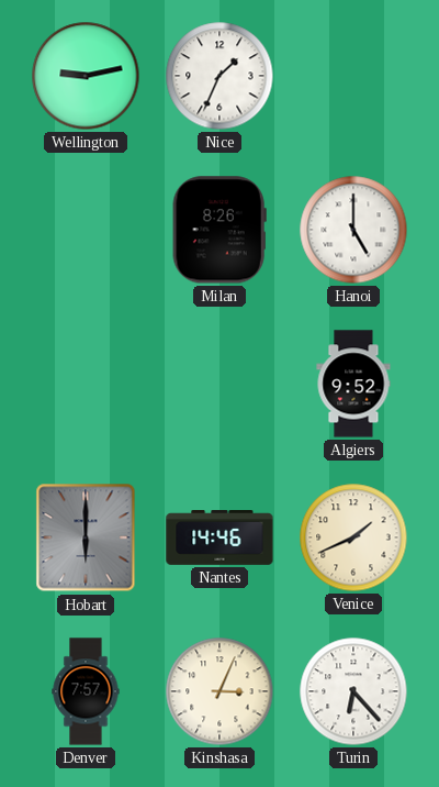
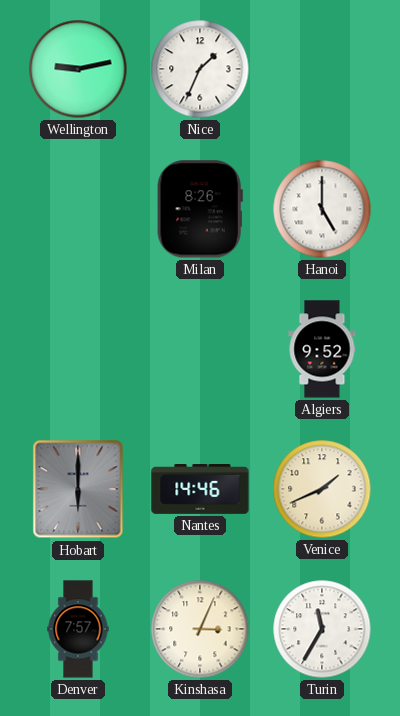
Turin: 6:23 -> 11:35
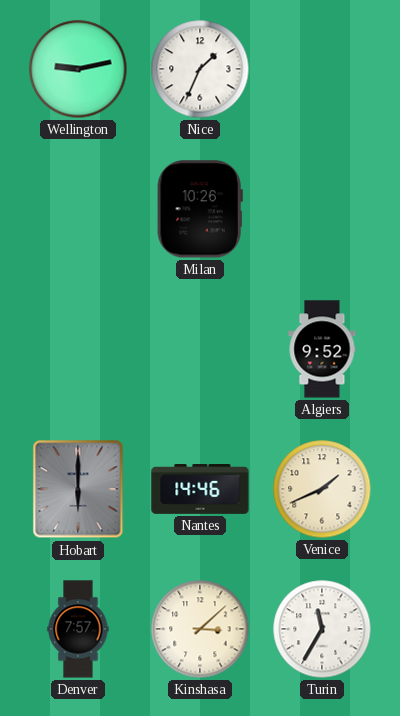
Milan: 8:26 -> 10:26
Hanoi: 5:00 -> none
Kinshasa: 3:04 -> 3:08
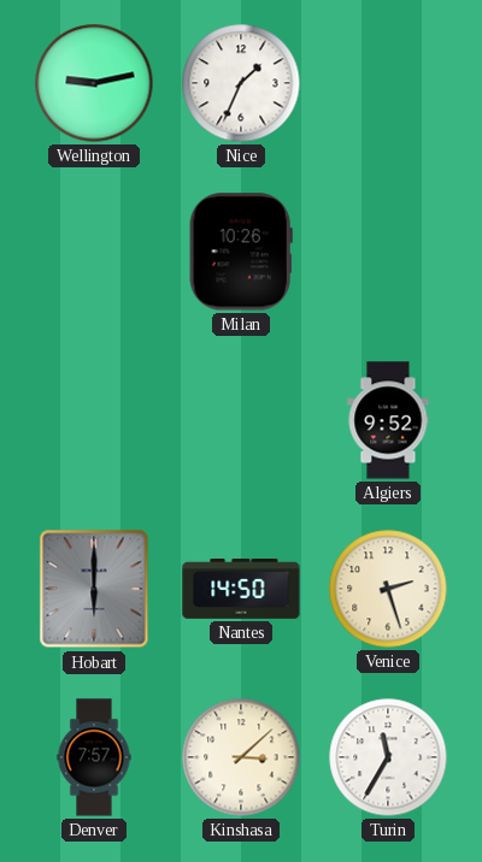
Nantes: 14:46 -> 14:50
Venice: 1:41 -> 2:27
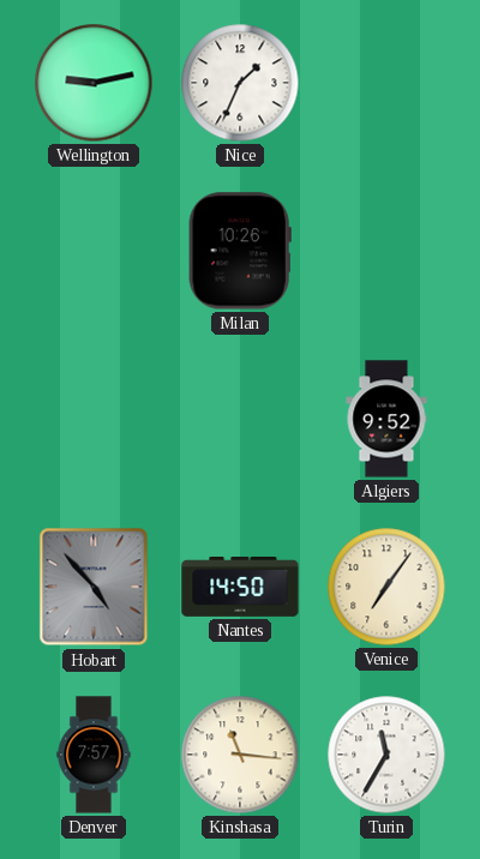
Hobart: 6:00 -> 4:53
Venice: 2:27 -> 7:06
Kinshasa: 3:08 -> 11:16
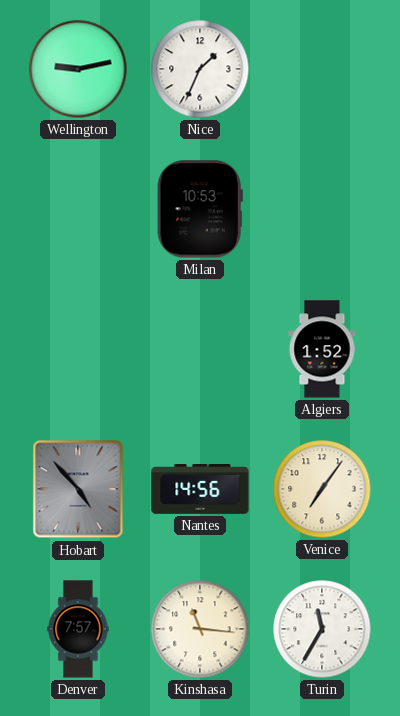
Milan: 10:26 -> 10:53
Algiers: 9:52 -> 1:52
Nantes: 14:50 -> 14:56
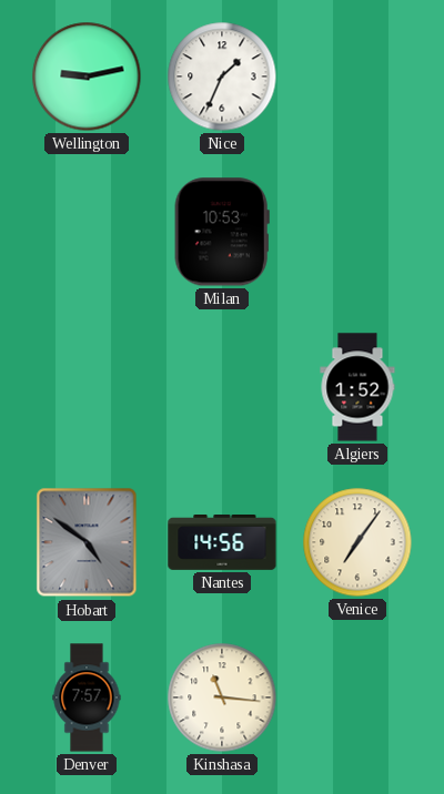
Hobart: 4:53 -> 4:51
Turin: 11:35 -> none
